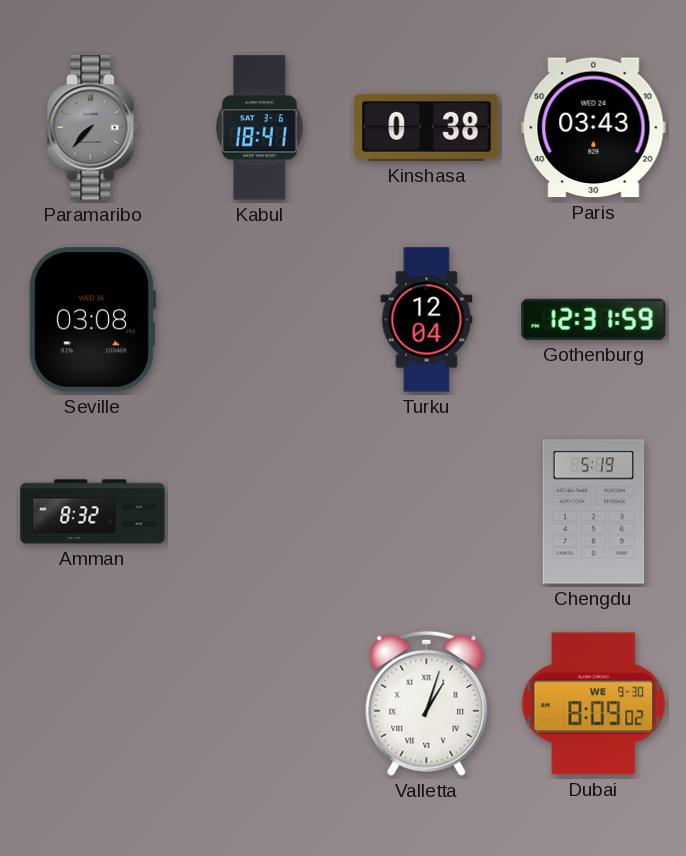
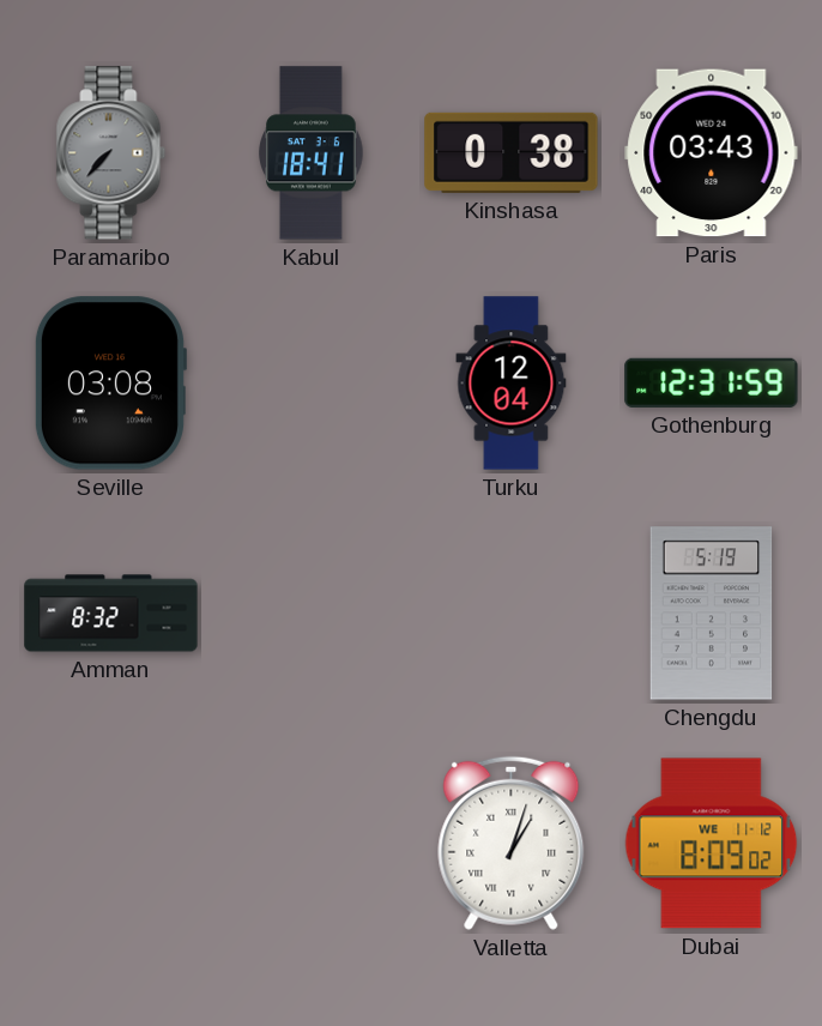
Dubai date: WE 9-30 -> WE 11-12
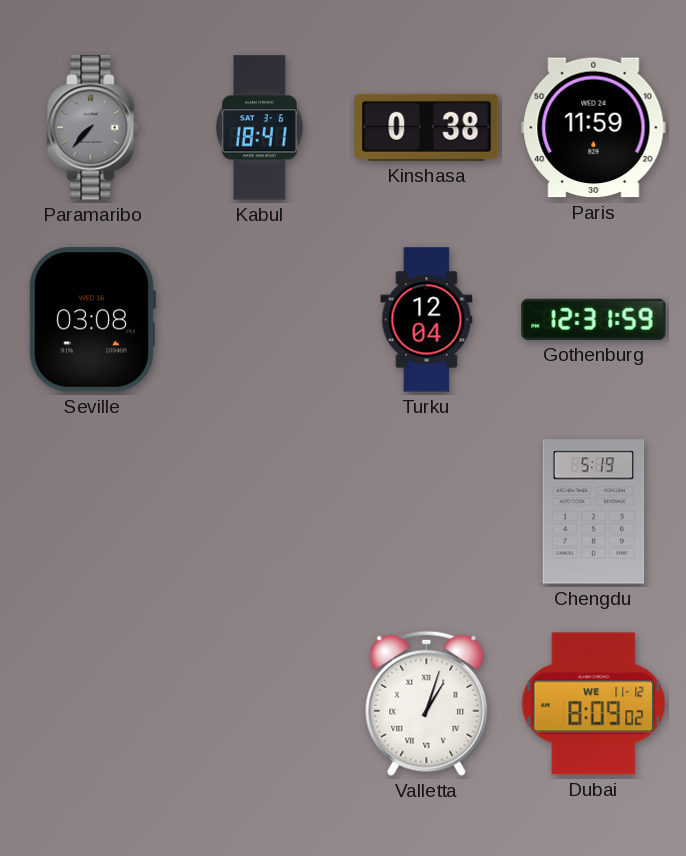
Paris: 03:43 -> 11:59
Amman: 8:32 -> none
